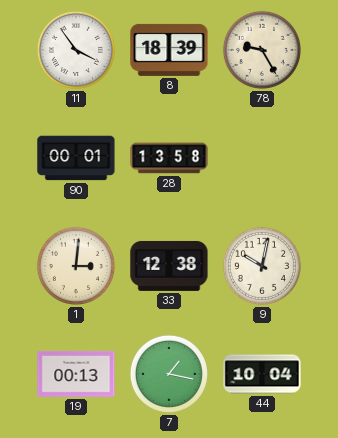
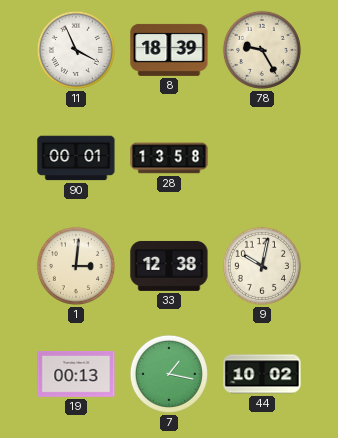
11: 3:54 -> 3:56
44: 10:04 -> 10:02
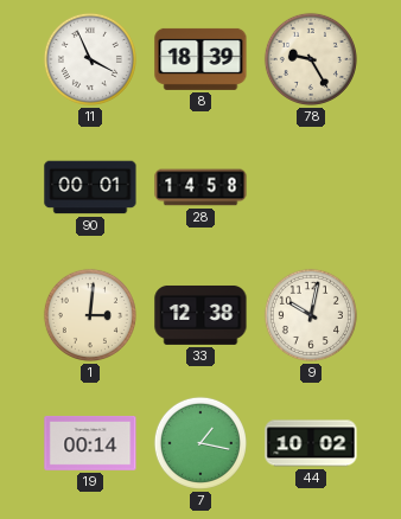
28: 13:58 -> 14:58
19: 00:13 -> 00:14
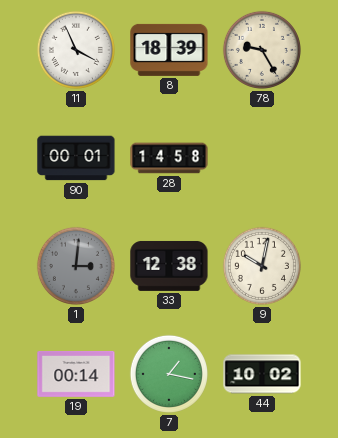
1 dial: cream -> grey
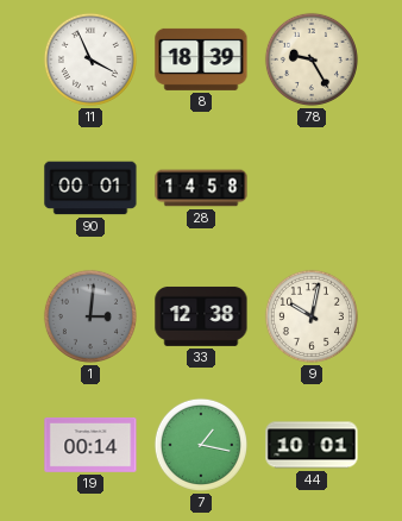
44: 10:02 -> 10:01
